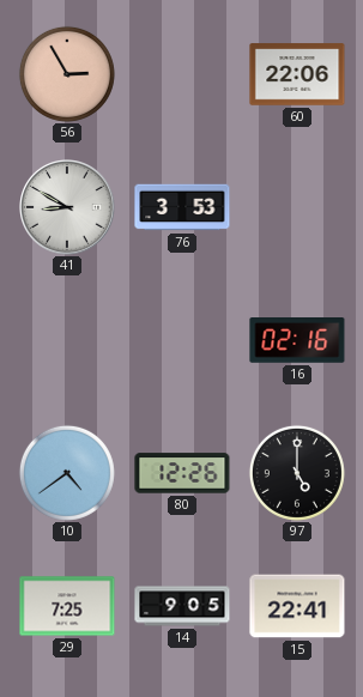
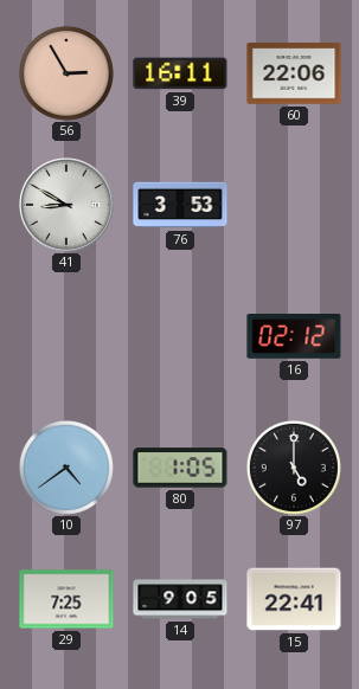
39: none -> 16:11
16: 02:16 -> 02:12
80: 12:26 -> 1:05
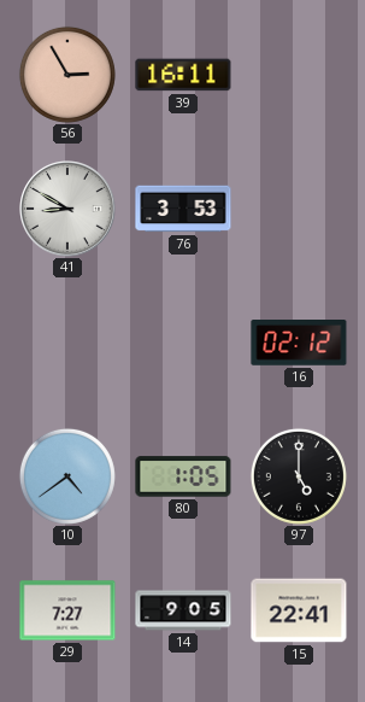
60: 22:06 -> none
29: 7:25 -> 7:27
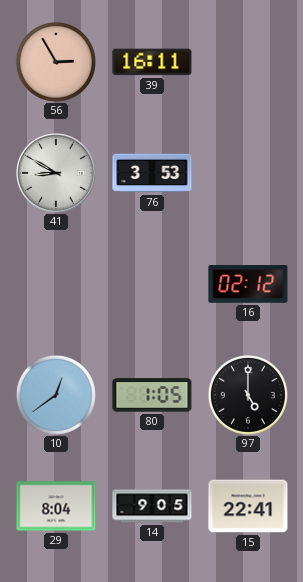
10: 4:39 -> 12:39
29: 7:27 -> 8:04
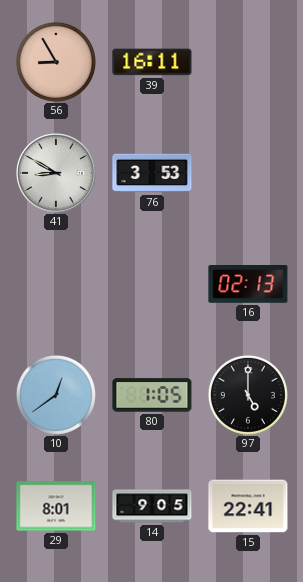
56: 2:55 -> 8:55
16: 02:12 -> 02:13
29: 8:04 -> 8:01
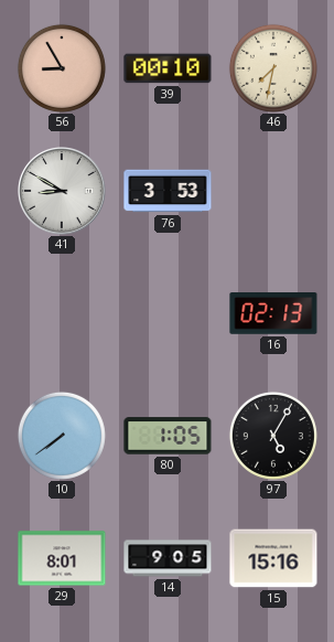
39: 16:11 -> 00:10
46: none -> 7:32
10: 12:39 -> 7:39
97: 5:00 -> 5:05
15: 22:41 -> 15:16
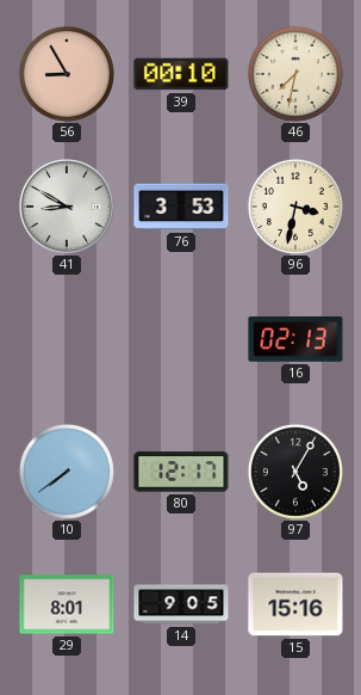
96: none -> 3:32
80: 1:05 -> 12:17
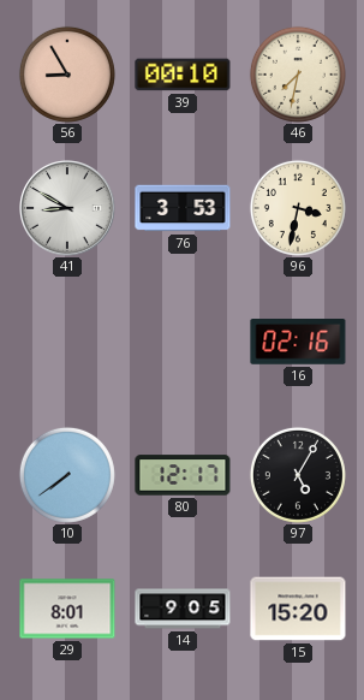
16: 02:13 -> 02:16
15: 15:16 -> 15:20
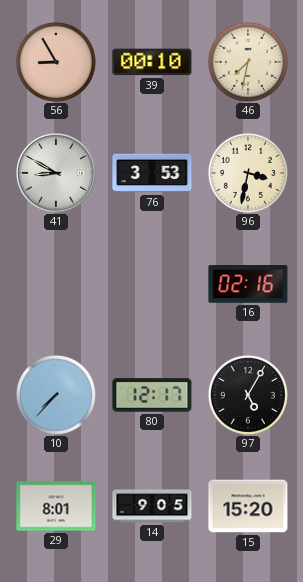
10: 7:39 -> 7:37
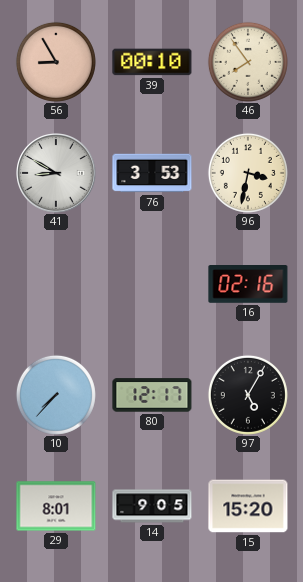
46: 7:32 -> 7:54
